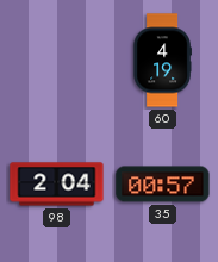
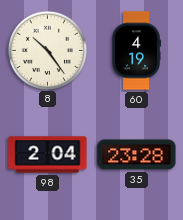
8: none -> 10:24
35: 00:57 -> 23:28
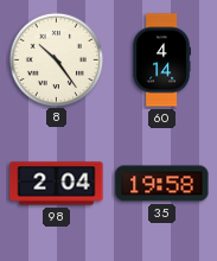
60: 4:19 -> 4:14
35: 23:28 -> 19:58
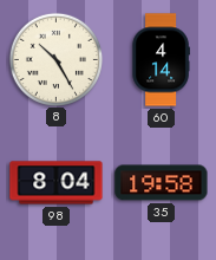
8: 10:24 -> 10:25
98: 2:04 -> 8:04
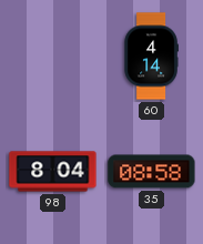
8: 10:25 -> none
35: 19:58 -> 08:58
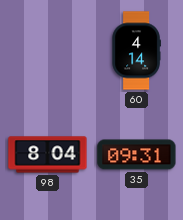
35: 08:58 -> 09:31
